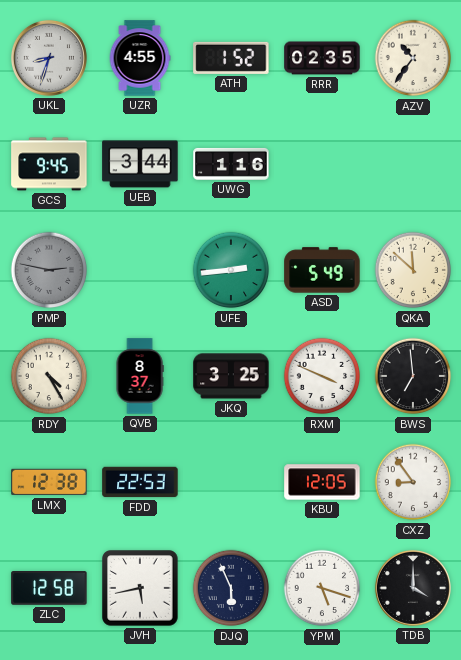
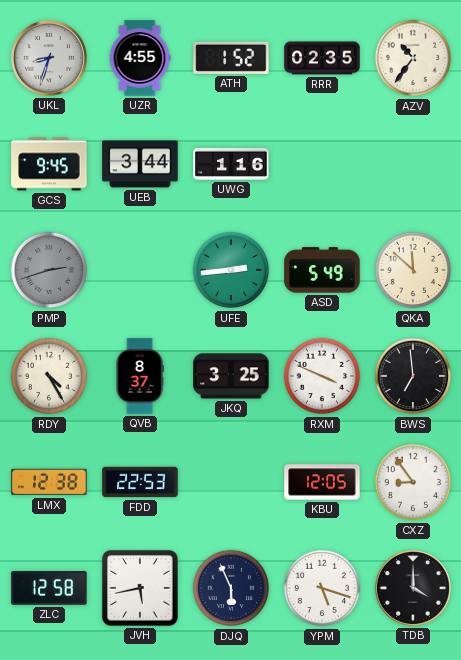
PMP: 2:47 -> 2:42
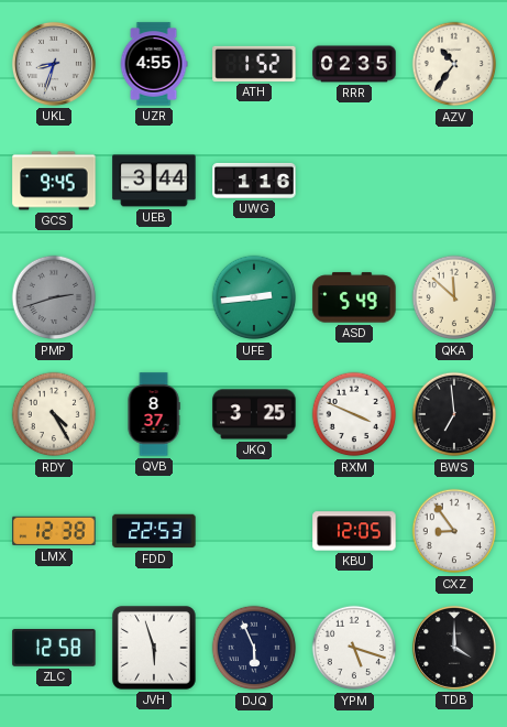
JVH: 5:43 -> 5:57
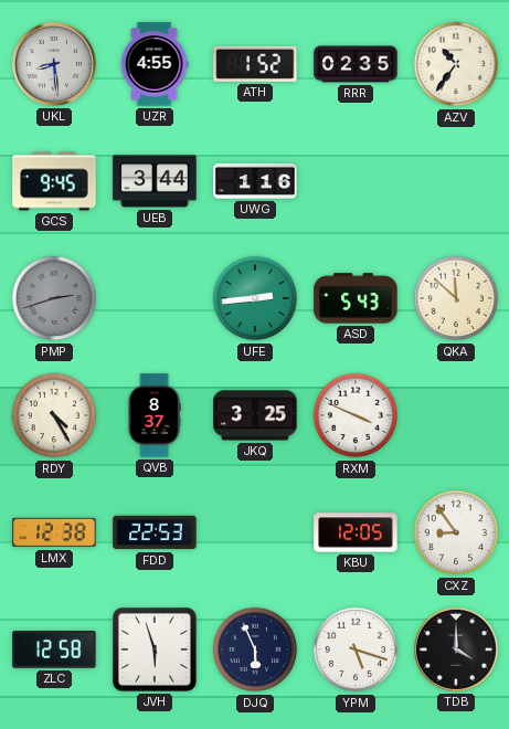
UKL: 8:33 -> 8:29
ASD: 5:49 -> 5:43
BWS: 6:59 -> none
